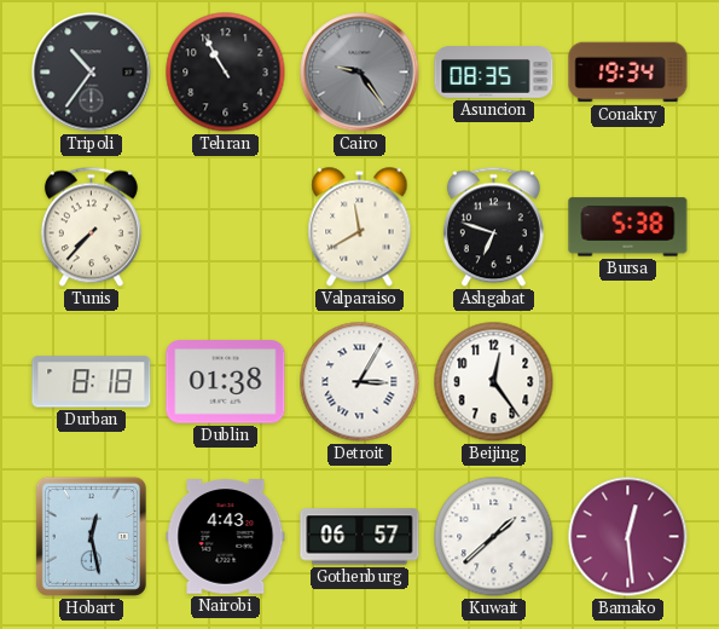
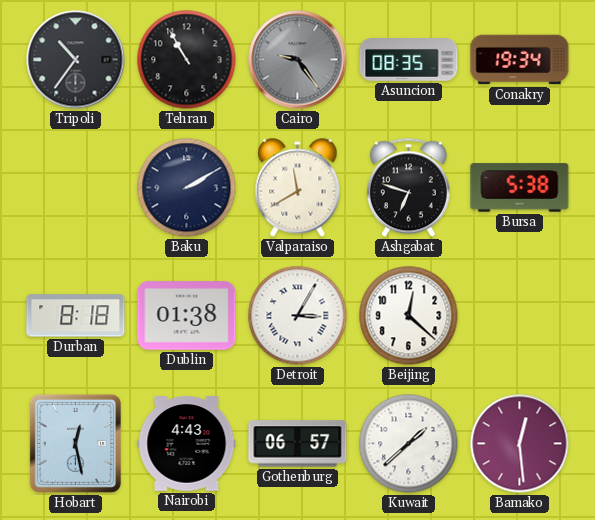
Tunis: 7:37 -> none
Baku: none -> 2:10
Beijing: 12:24 -> 12:22
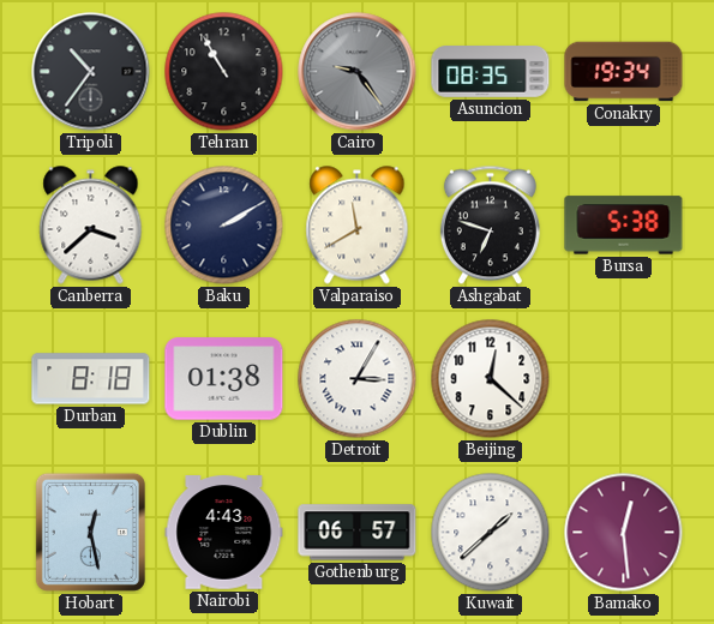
Canberra: none -> 3:38
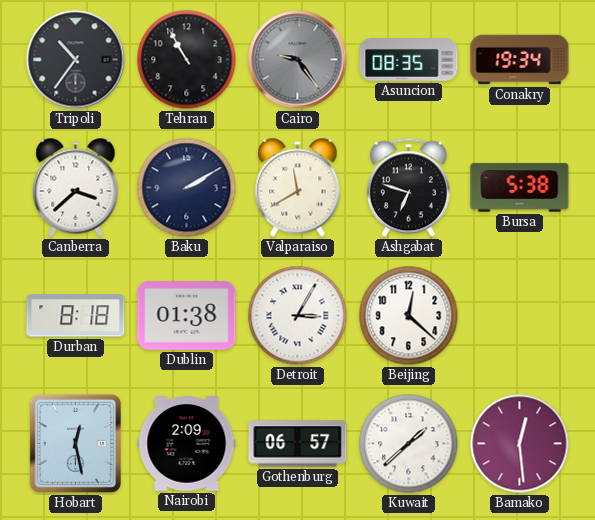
Nairobi: 4:43 -> 2:09
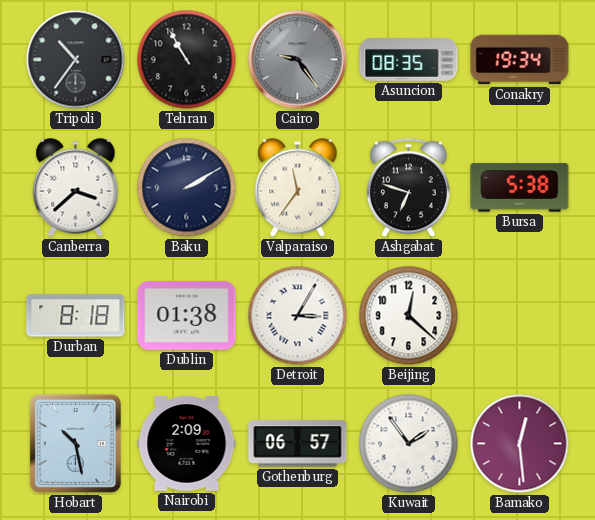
Valparaiso: 11:40 -> 11:36
Hobart: 12:28 -> 10:28
Kuwait: 1:38 -> 1:54
